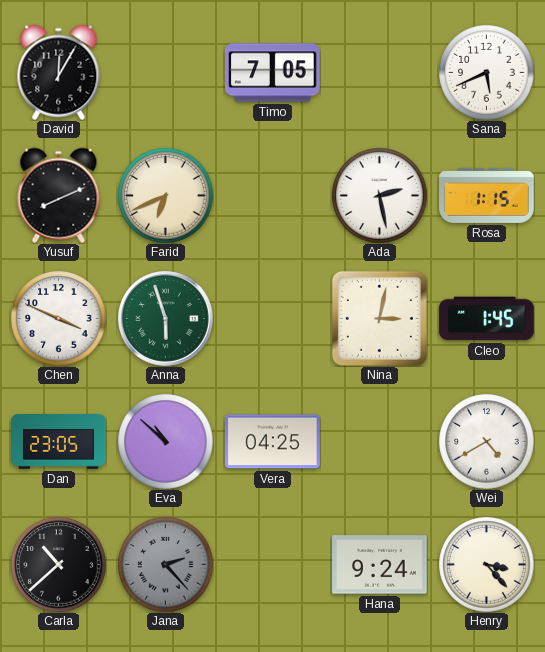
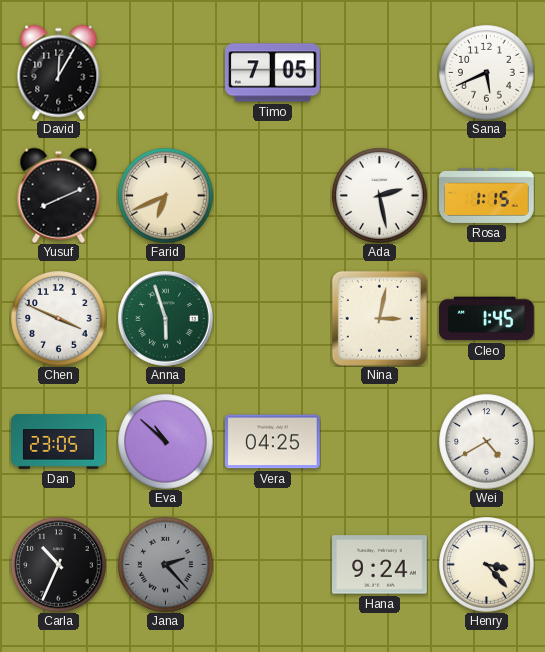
Carla: 10:38 -> 10:34
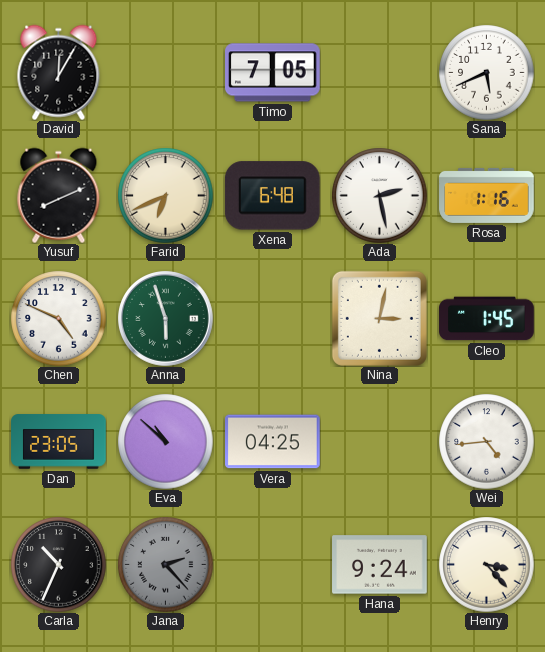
Xena: none -> 6:48
Rosa: 1:15 -> 1:16
Chen: 3:49 -> 4:49
Wei: 4:40 -> 4:44
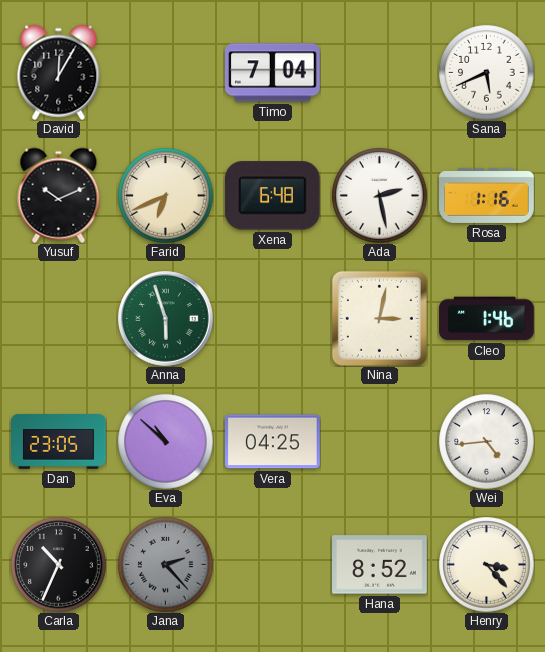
Timo: 7:05 -> 7:04
Yusuf: 8:11 -> 10:11
Chen: 4:49 -> none
Cleo: 1:45 -> 1:46
Hana: 9:24 -> 8:52
